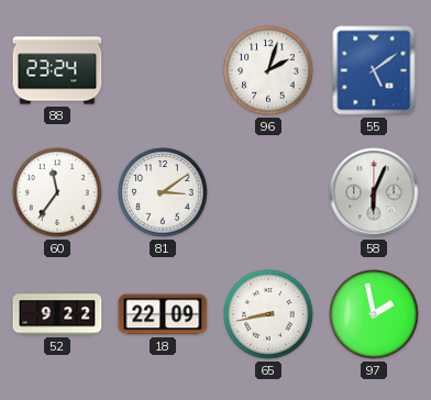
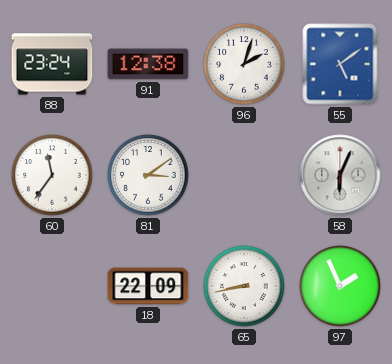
91: none -> 12:38
52: 9:22 -> none
97: 1:58 -> 1:56
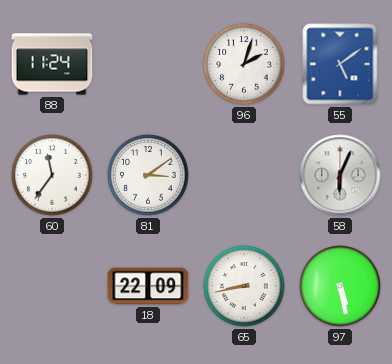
88: 23:24 -> 11:24
91: 12:38 -> none
97: 1:56 -> 5:28
